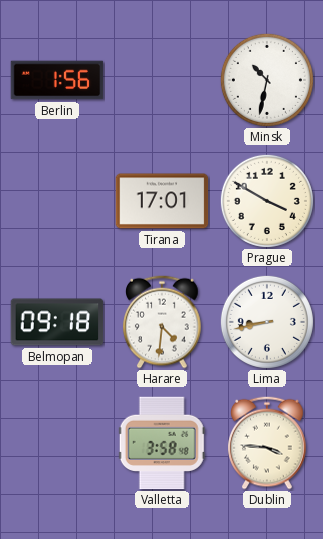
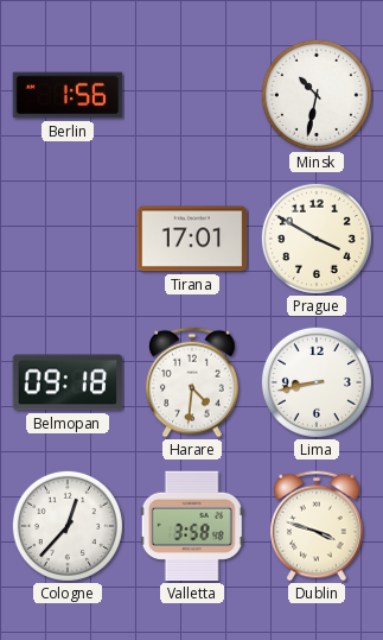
Cologne: none -> 12:37
Dublin: 3:46 -> 3:48
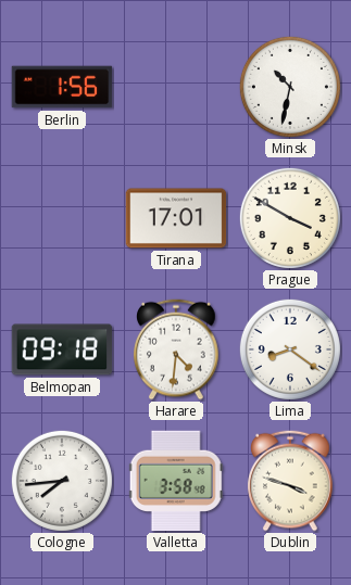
Lima: 8:43 -> 8:21
Cologne: 12:37 -> 7:44
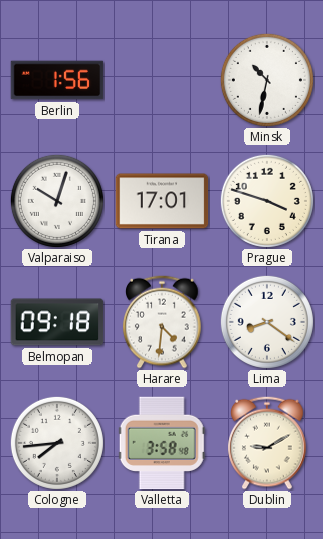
Valparaiso: none -> 10:03
Prague: 3:50 -> 3:48
Dublin: 3:48 -> 9:10
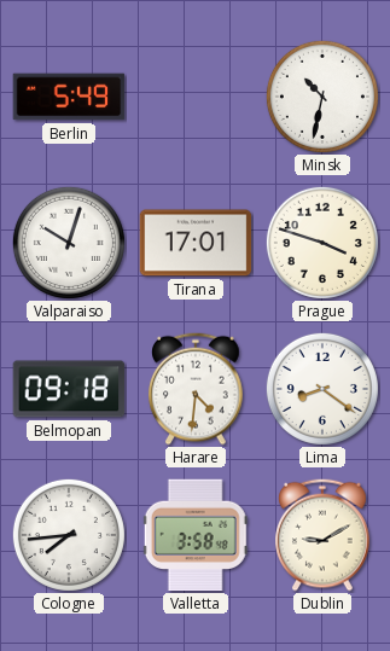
Berlin: 1:56 -> 5:49
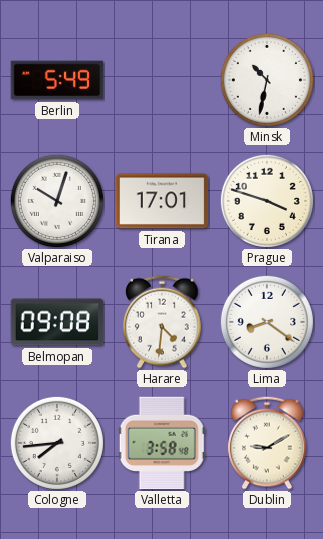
Belmopan: 09:18 -> 09:08
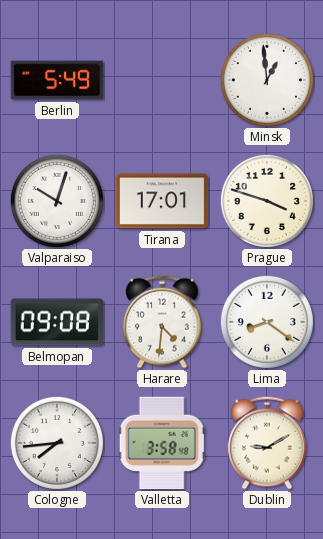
Minsk: 10:32 -> 12:59
